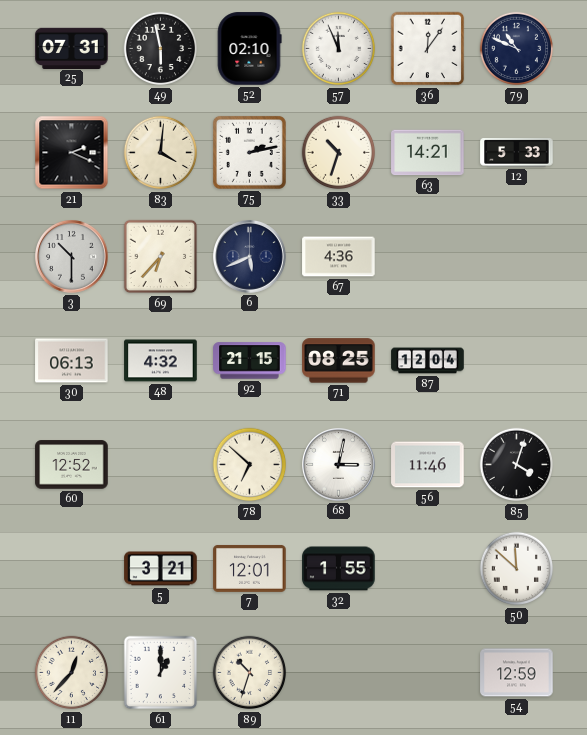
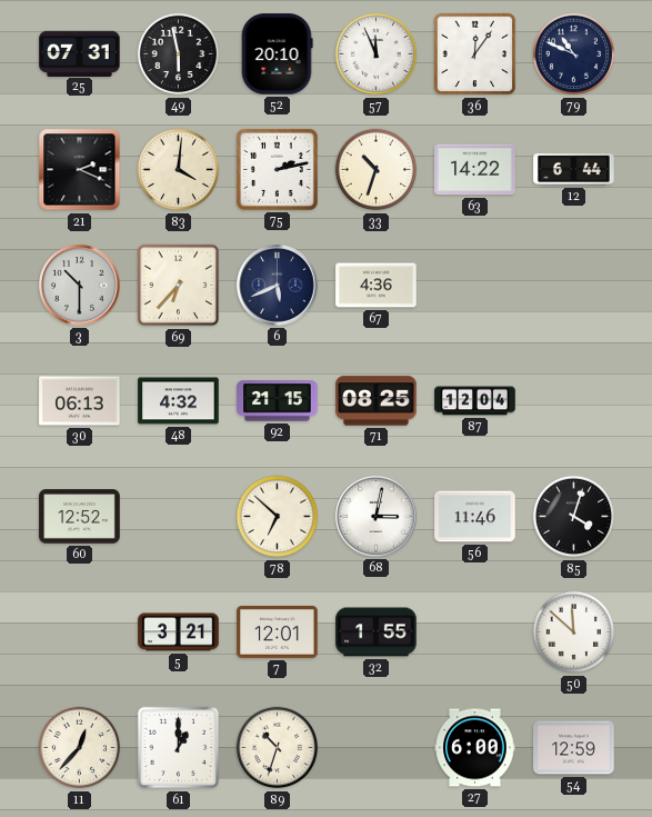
52: 02:10 -> 20:10
63: 14:21 -> 14:22
12: 5:33 -> 6:44
27: none -> 6:00
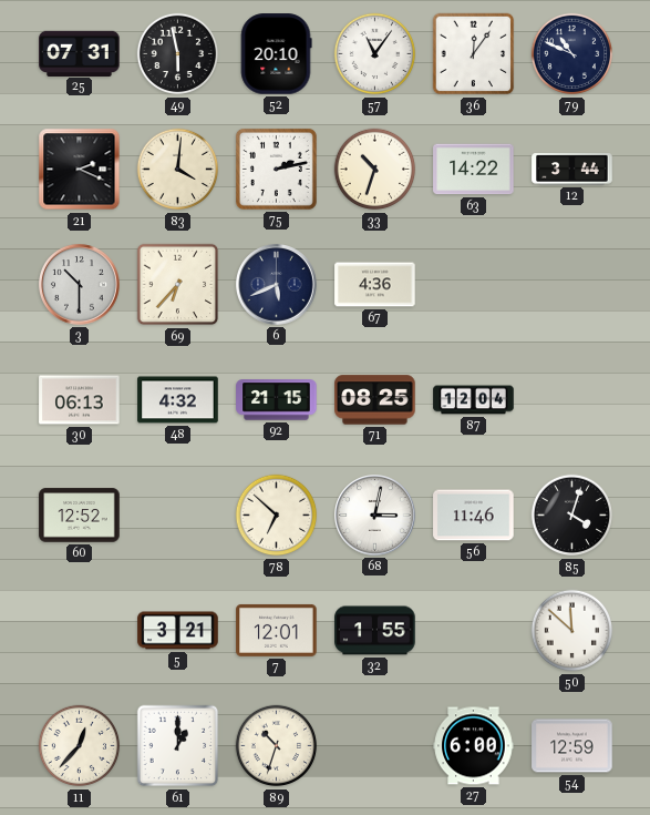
57: 11:56 -> 11:06
12: 6:44 -> 3:44
